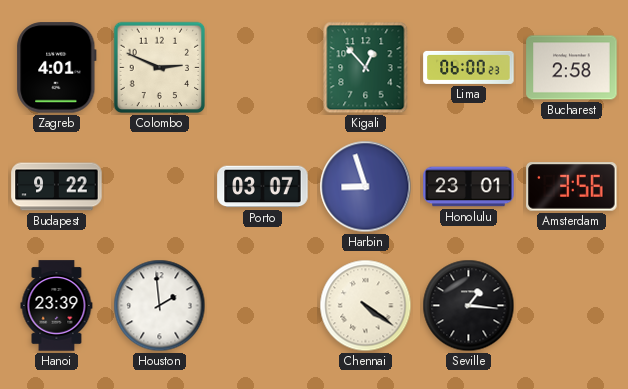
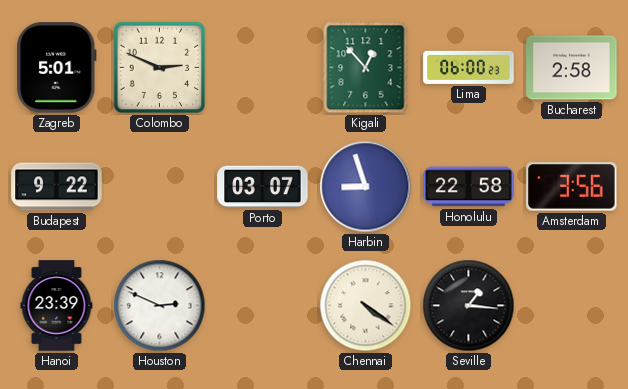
Zagreb: 4:01 -> 5:01
Honolulu: 23:01 -> 22:58
Houston: 1:59 -> 2:49
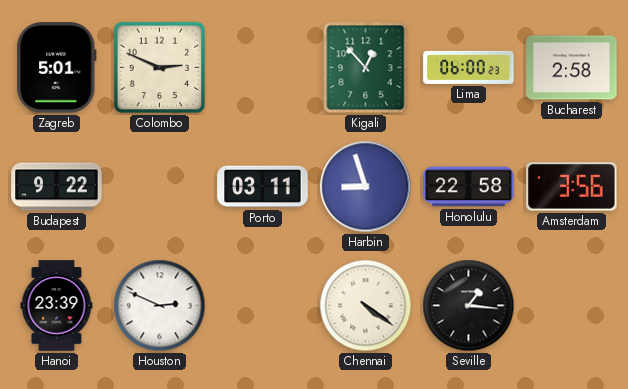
Porto: 03:07 -> 03:11
